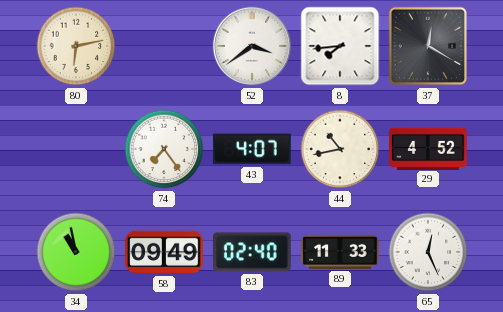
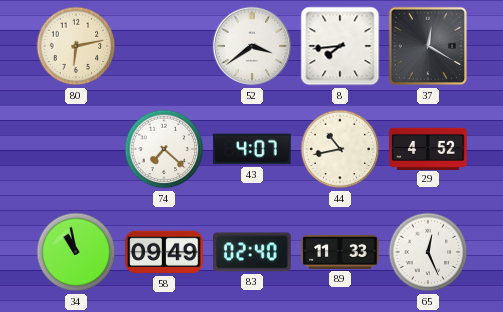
74: 7:24 -> 7:22
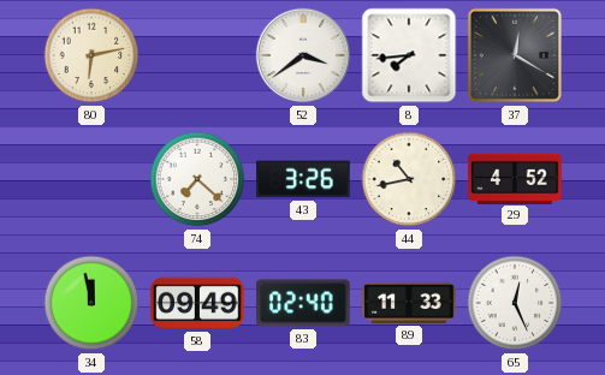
43: 4:07 -> 3:26
34: 10:58 -> 11:58
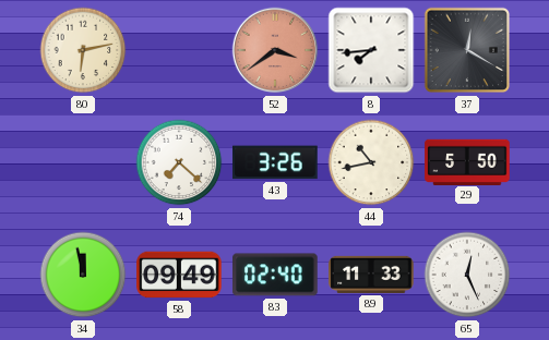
52 dial: white -> salmon
29: 4:52 -> 5:50
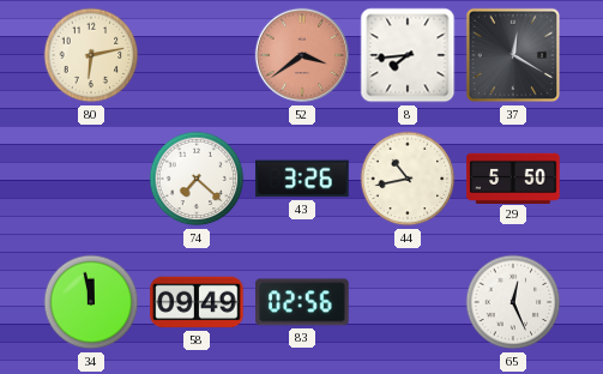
83: 02:40 -> 02:56
89: 11:33 -> none
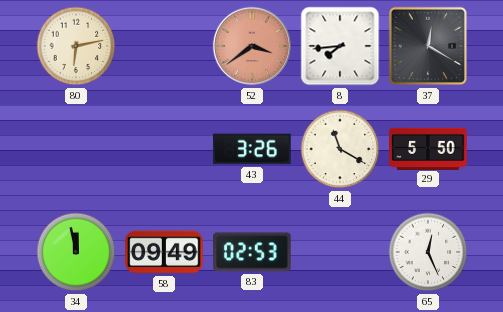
74: 7:22 -> none
44: 10:43 -> 11:20
83: 02:56 -> 02:53
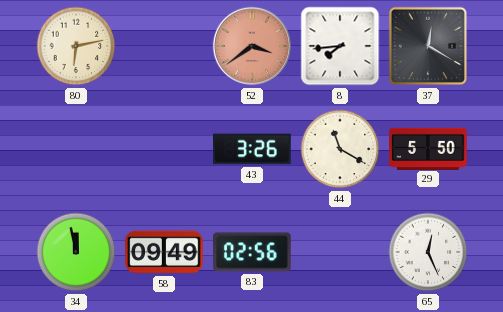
83: 02:53 -> 02:56
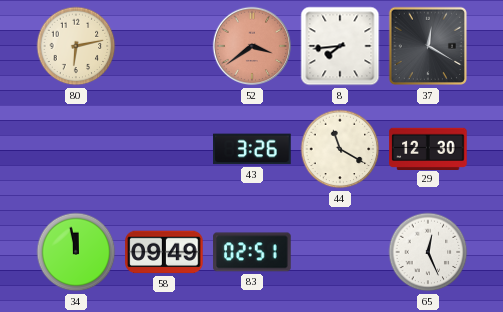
29: 5:50 -> 12:30
83: 02:56 -> 02:51
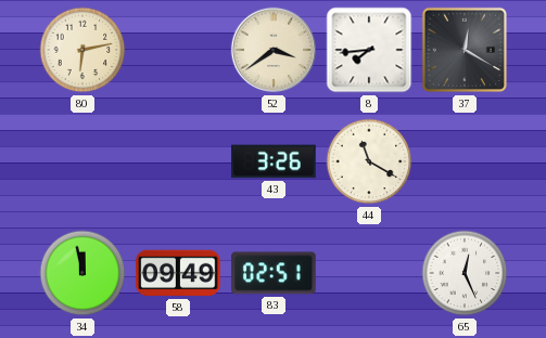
52 dial: salmon -> cream
29: 12:30 -> none
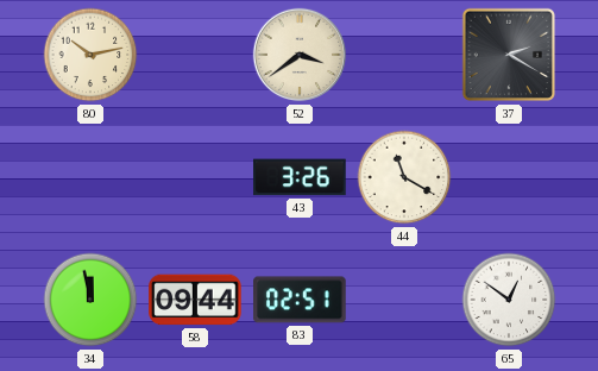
80: 6:13 -> 10:13
8: 7:44 -> none
37: 12:20 -> 2:20
58: 09:49 -> 09:44
65: 12:26 -> 12:51
